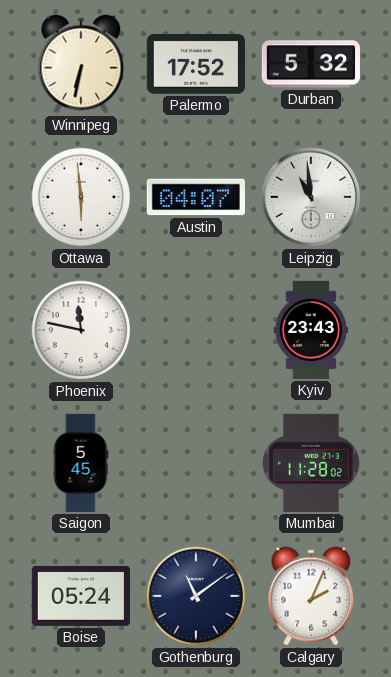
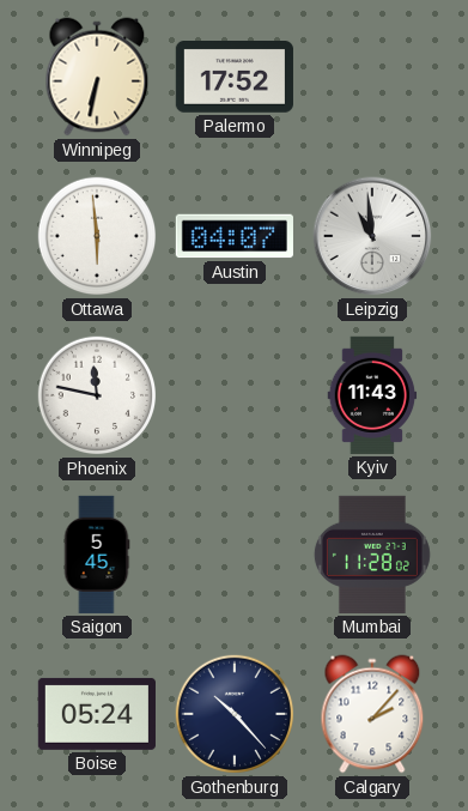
Durban: 5:32 -> none
Kyiv: 23:43 -> 11:43
Gothenburg: 11:09 -> 10:23
Calgary: 2:04 -> 2:07
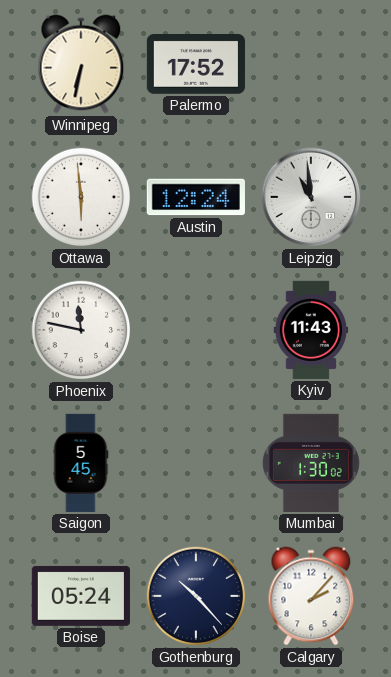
Austin: 04:07 -> 12:24
Mumbai: 11:28 -> 1:30
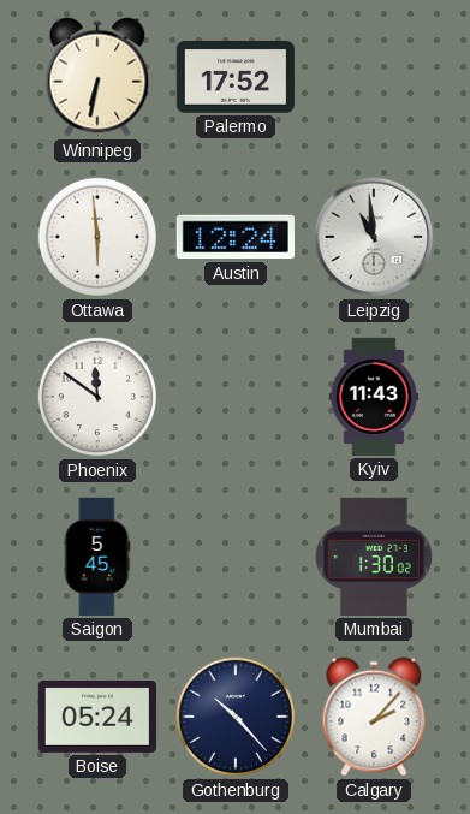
Phoenix: 11:47 -> 11:51
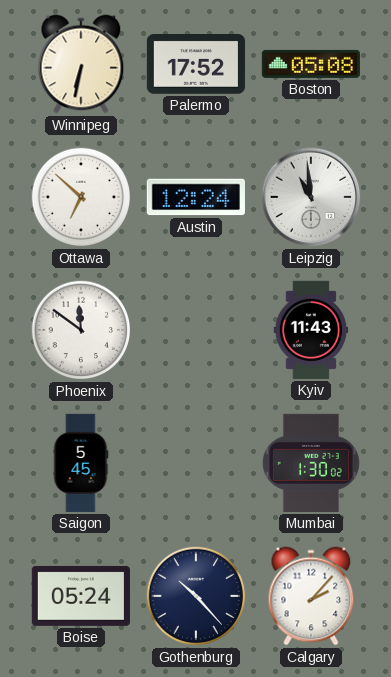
Boston: none -> 05:08
Ottawa: 5:59 -> 6:52
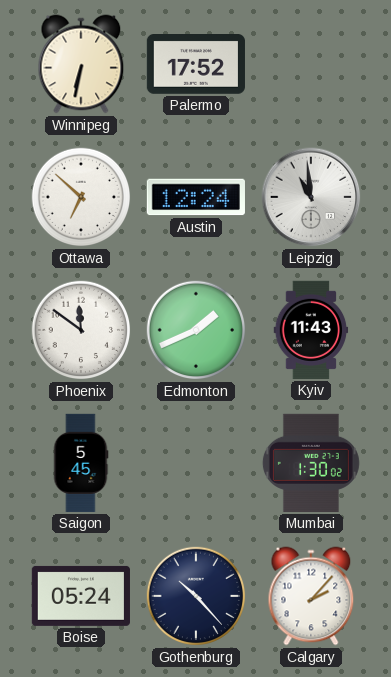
Boston: 05:08 -> none
Edmonton: none -> 1:41
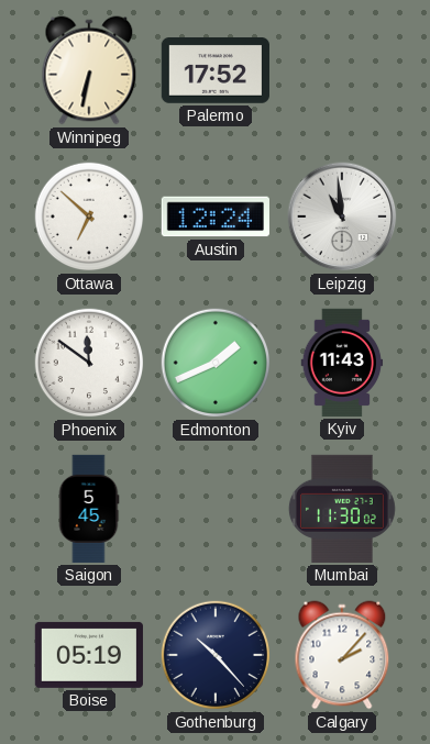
Mumbai: 1:30 -> 11:30
Boise: 05:24 -> 05:19
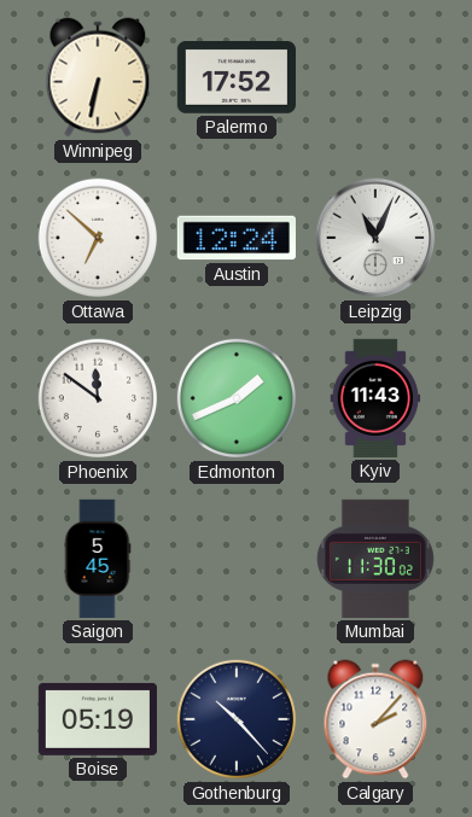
Leipzig: 10:59 -> 11:04
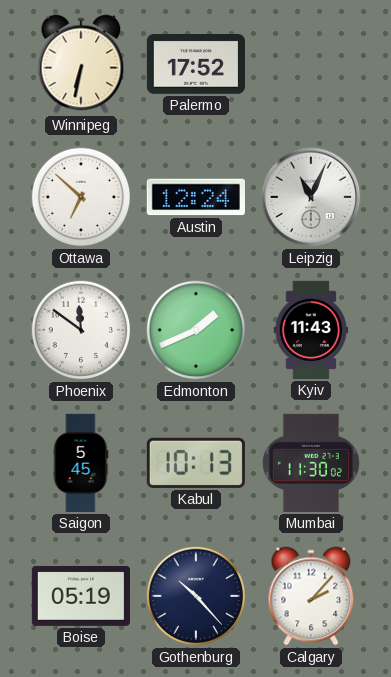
Kabul: none -> 10:13
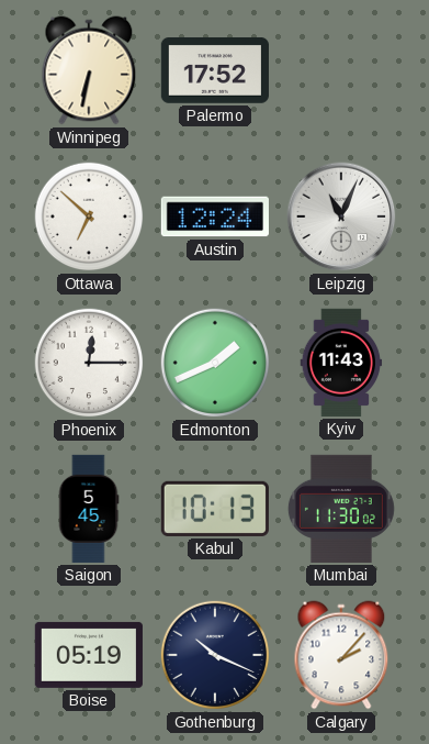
Phoenix: 11:51 -> 12:15
Gothenburg: 10:23 -> 10:19
